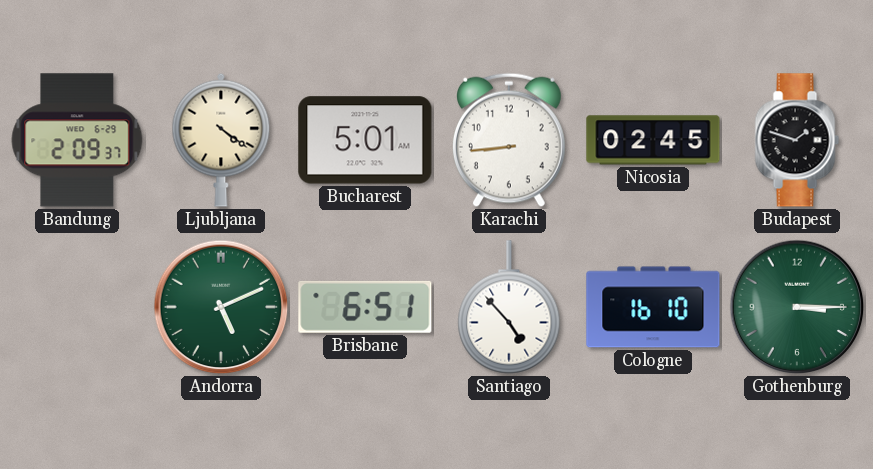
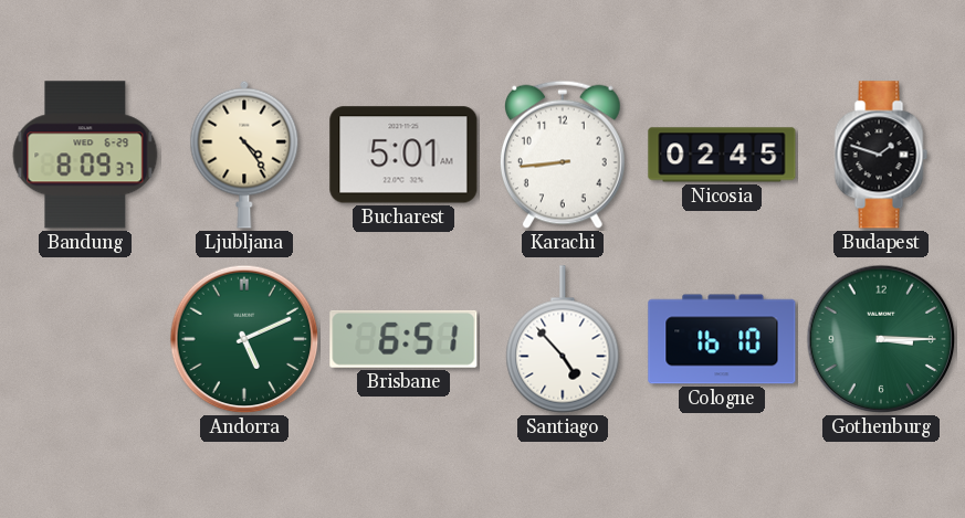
Bandung: 2:09 -> 8:09
Ljubljana: 4:21 -> 4:24
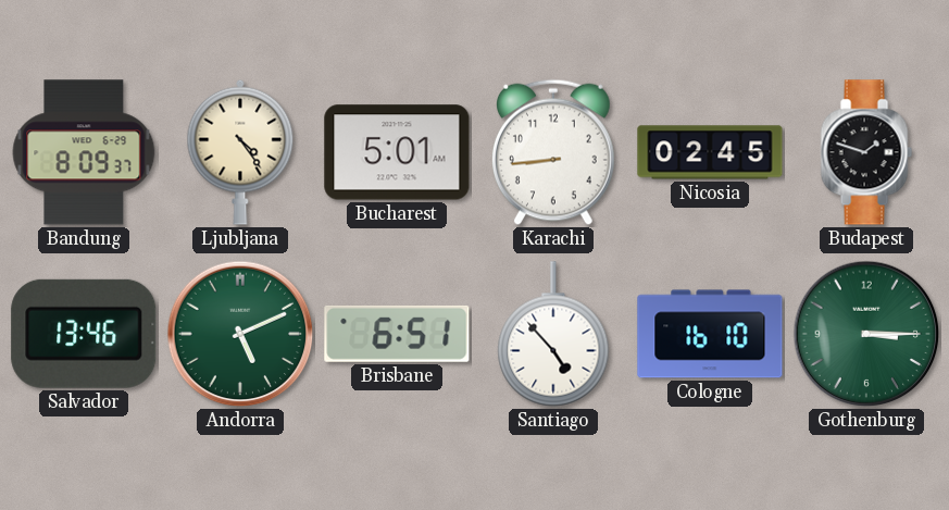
Salvador: none -> 13:46
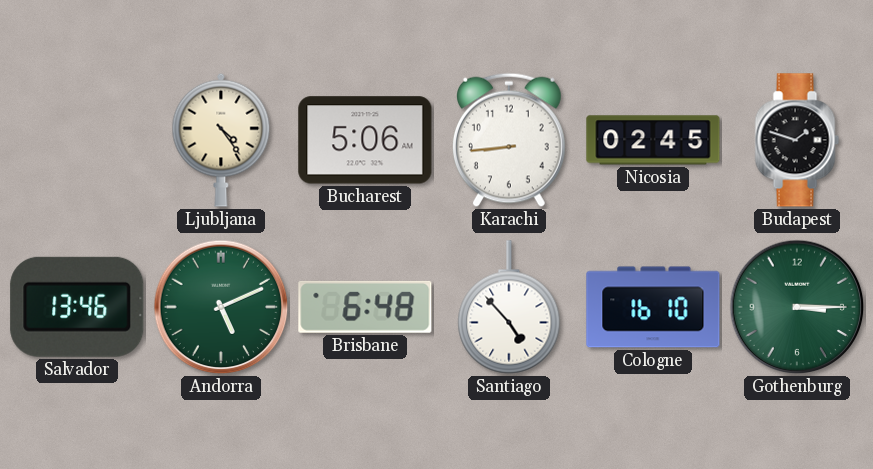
Bandung: 8:09 -> none
Bucharest: 5:01 -> 5:06
Brisbane: 6:51 -> 6:48
